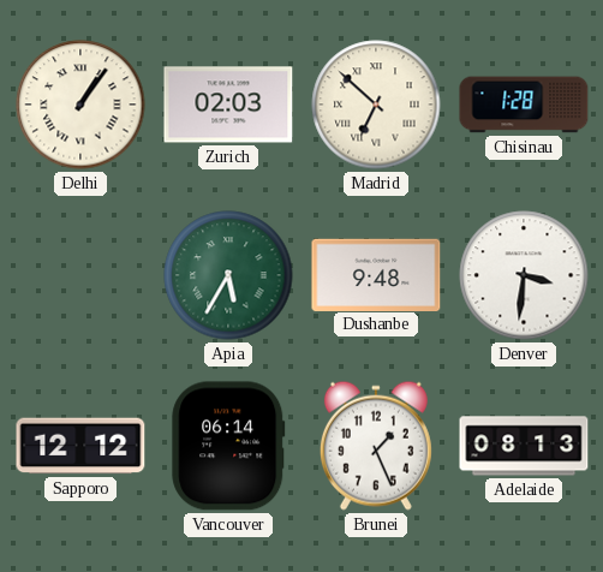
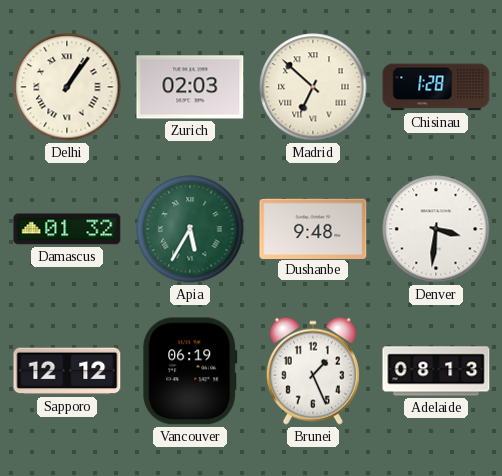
Damascus: none -> 01:32
Vancouver: 06:14 -> 06:19
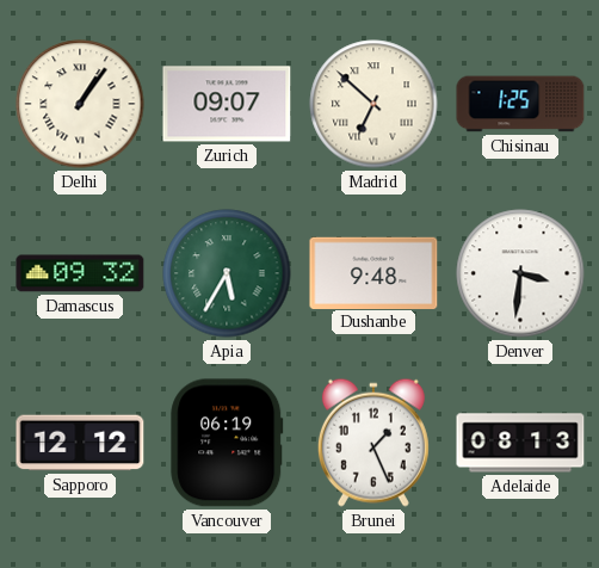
Zurich: 02:03 -> 09:07
Chisinau: 1:28 -> 1:25
Damascus: 01:32 -> 09:32
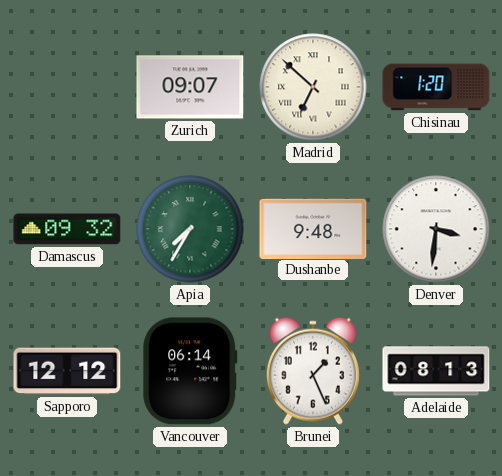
Delhi: 1:06 -> none
Chisinau: 1:25 -> 1:20
Apia: 5:35 -> 7:35
Vancouver: 06:19 -> 06:14
